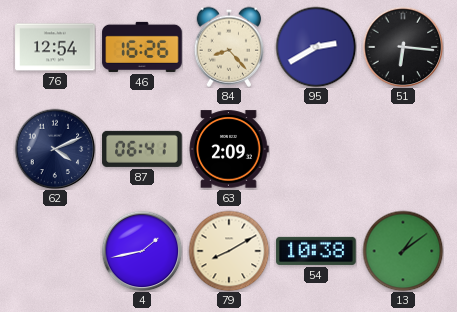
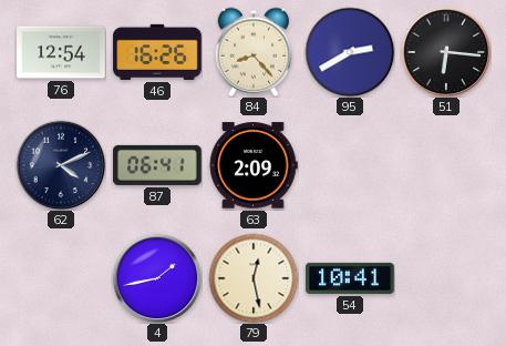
79: 8:10 -> 12:28
54: 10:38 -> 10:41
13: 1:09 -> none
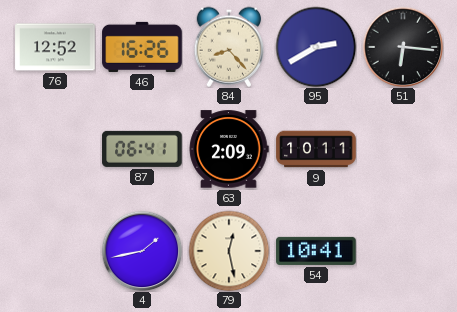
76: 12:54 -> 12:52
62: 4:11 -> none
9: none -> 10:11
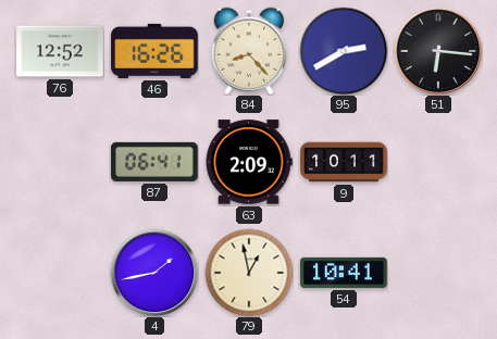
79: 12:28 -> 12:58
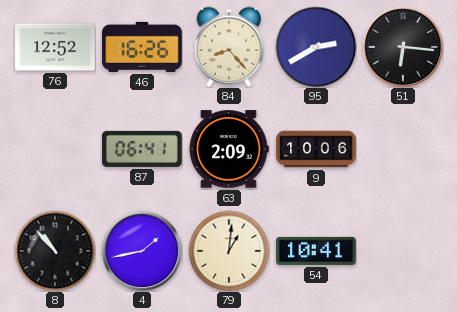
9: 10:11 -> 10:06
8: none -> 10:53
79: 12:58 -> 1:01
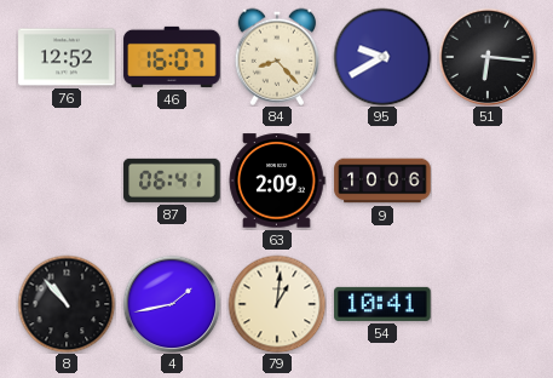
46: 16:26 -> 16:07
95: 2:40 -> 9:40
